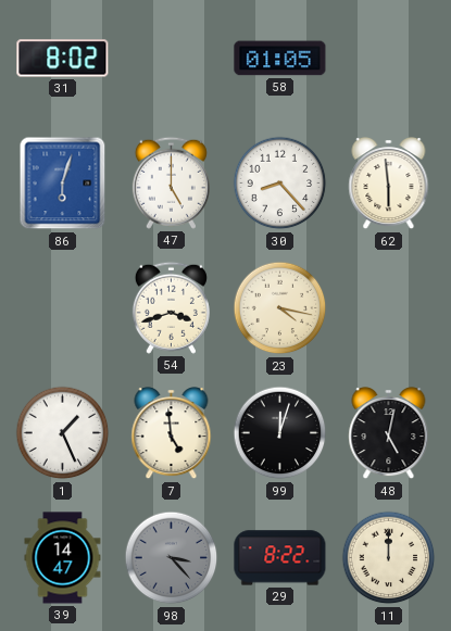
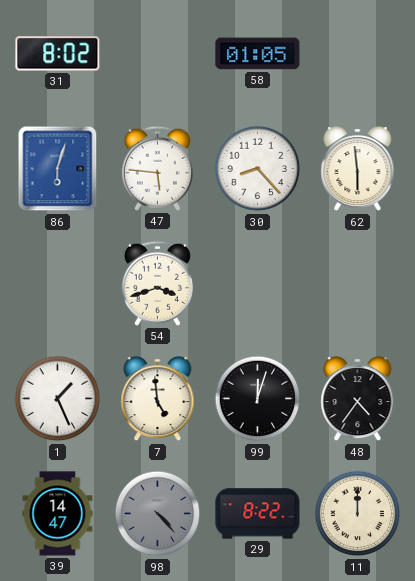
47: 5:00 -> 5:46
23: 4:17 -> none
48: 5:02 -> 4:36
98: 3:23 -> 4:23
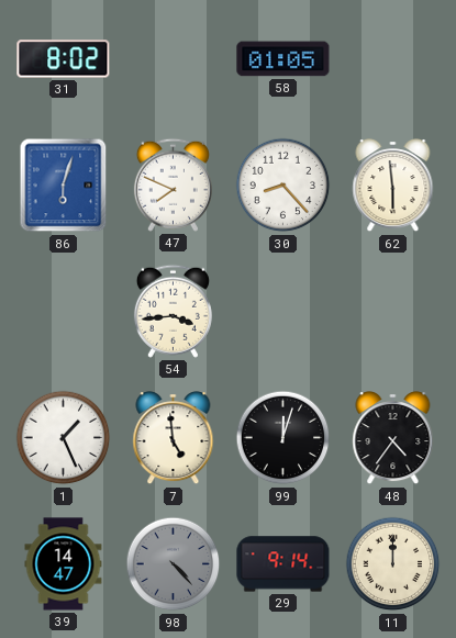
47: 5:46 -> 7:49
54: 3:42 -> 3:44
29: 8:22 -> 9:14
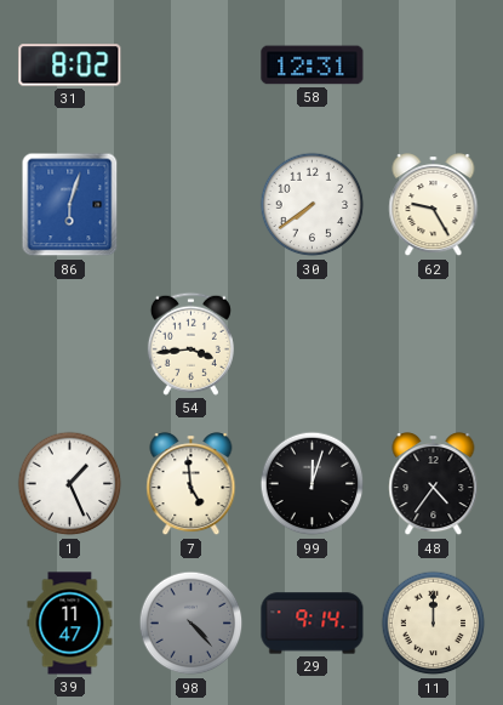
58: 01:05 -> 12:31
47: 7:49 -> none
30: 8:23 -> 7:39
62: 5:59 -> 9:25
39: 14:47 -> 11:47
